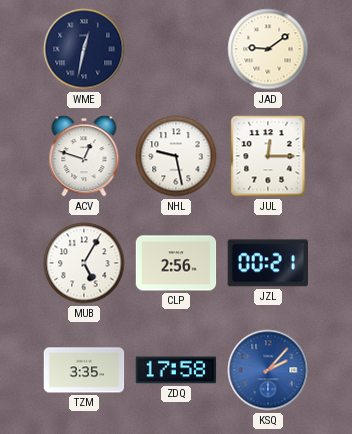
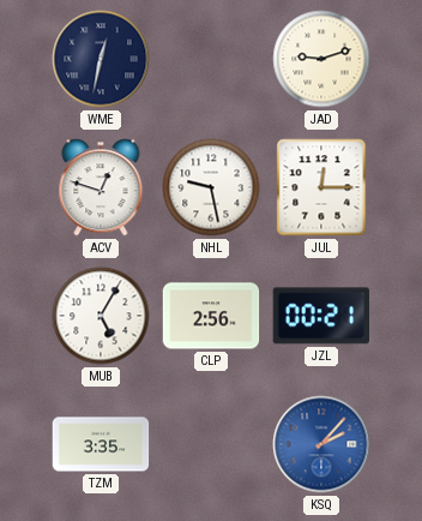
JAD: 9:09 -> 9:12
ZDQ: 17:58 -> none
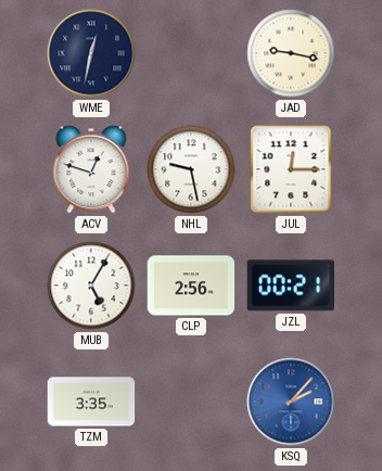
JAD: 9:12 -> 9:17
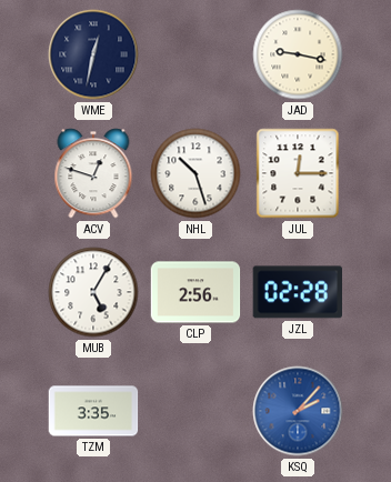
NHL: 9:28 -> 10:27
JZL: 00:21 -> 02:28
